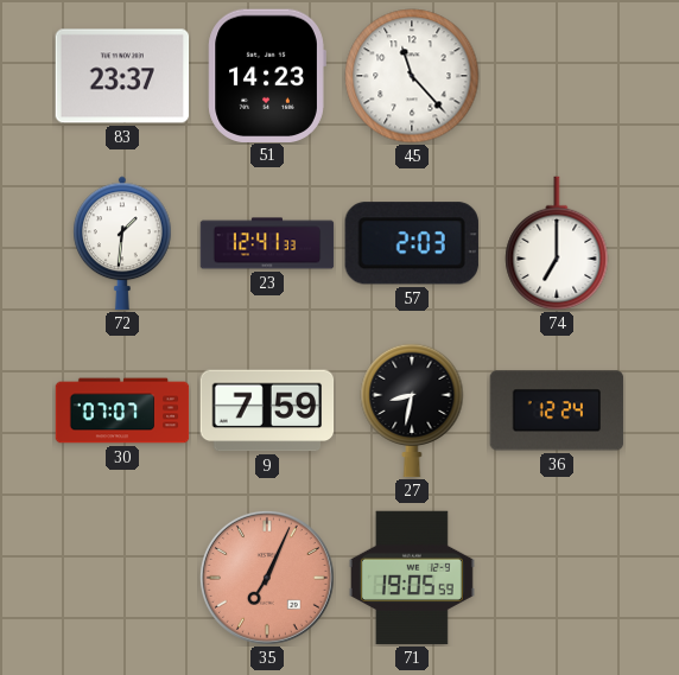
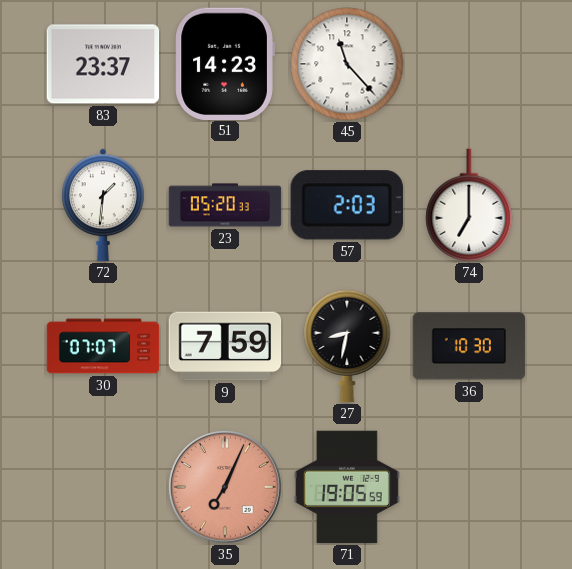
23: 12:41 -> 05:20
36: 12:24 -> 10:30
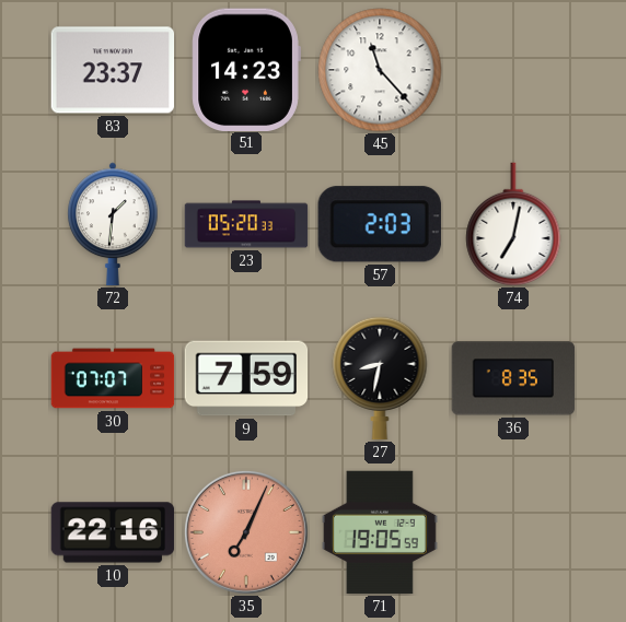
74: 7:00 -> 7:02
36: 10:30 -> 8:35
10: none -> 22:16
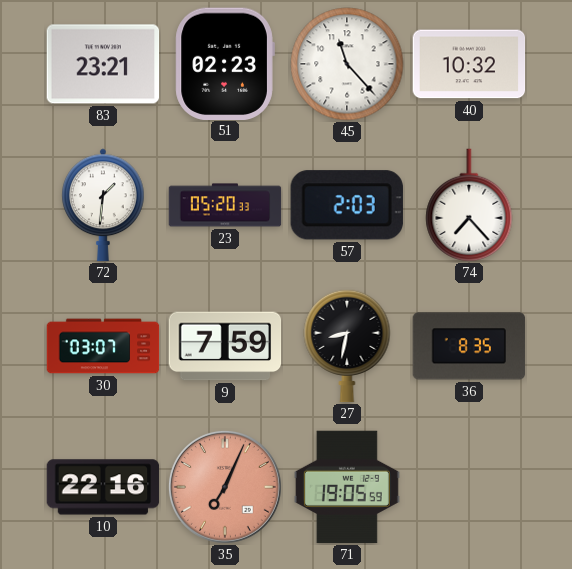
83: 23:37 -> 23:21
51: 14:23 -> 02:23
40: none -> 10:32
74: 7:02 -> 7:23
30: 07:07 -> 03:07
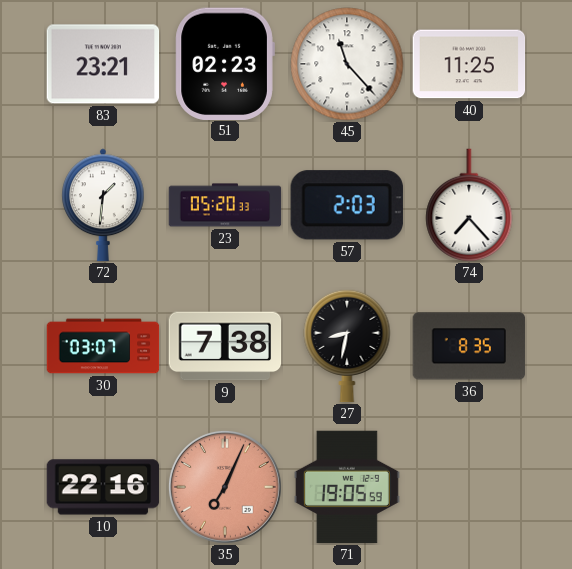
40: 10:32 -> 11:25
9: 7:59 -> 7:38
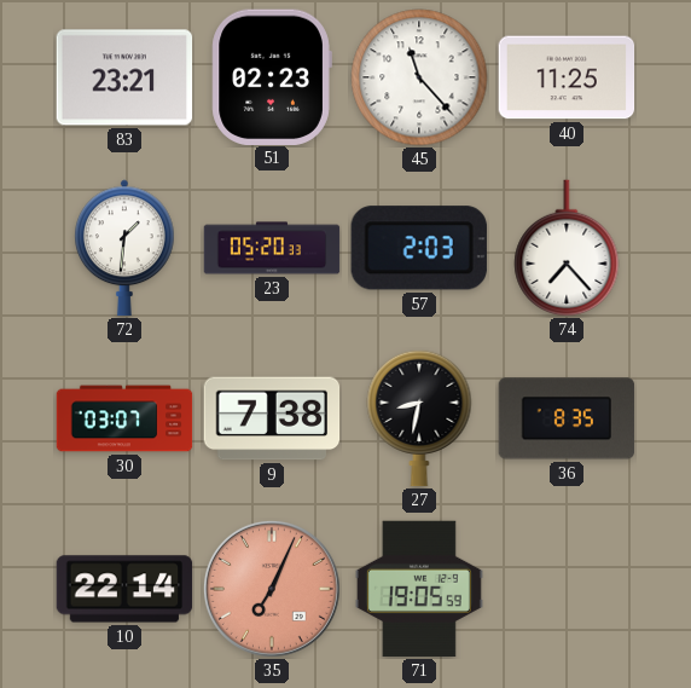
10: 22:16 -> 22:14
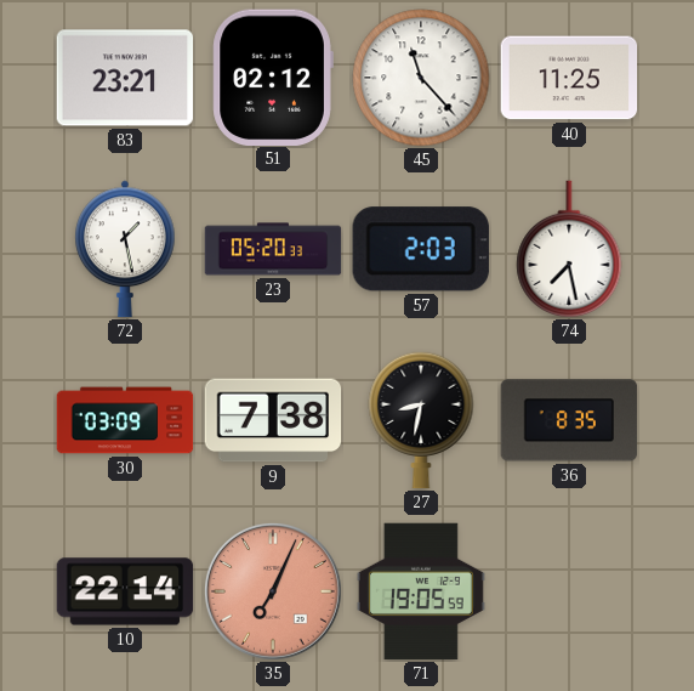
51: 02:23 -> 02:12
72: 1:31 -> 1:28
74: 7:23 -> 7:28
30: 03:07 -> 03:09
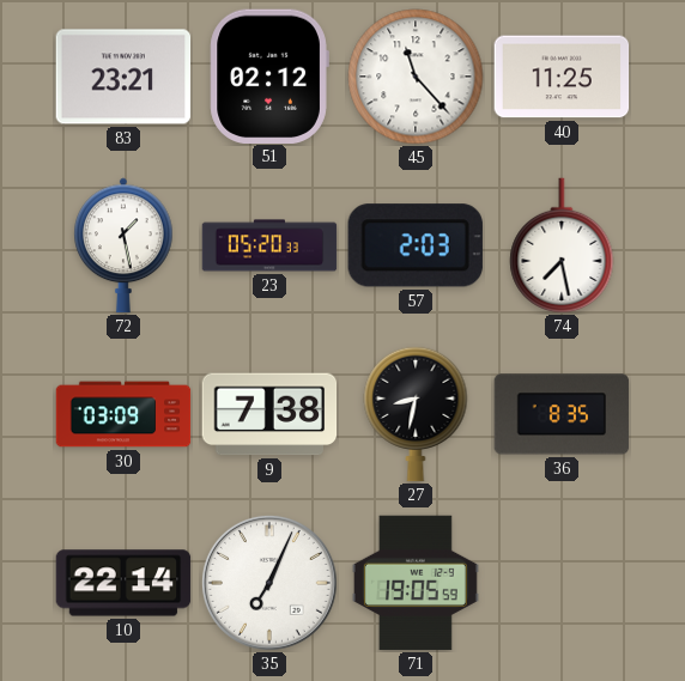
35 dial: salmon -> white
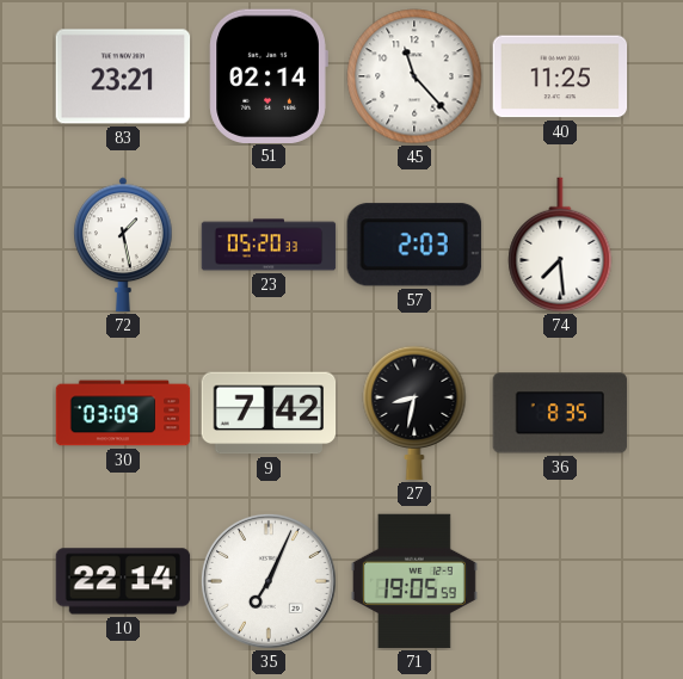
51: 02:12 -> 02:14
74: 7:28 -> 7:29
9: 7:38 -> 7:42
